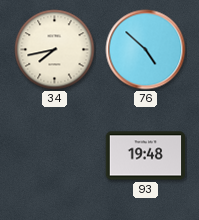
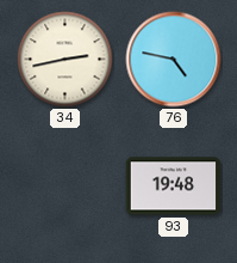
34: 7:43 -> 2:43
76: 4:52 -> 4:47
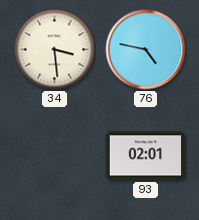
34: 2:43 -> 3:29
93: 19:48 -> 02:01
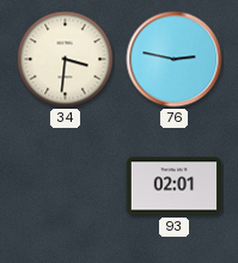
34: 3:29 -> 3:31
76: 4:47 -> 2:47
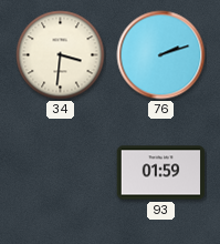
76: 2:47 -> 2:12
93: 02:01 -> 01:59
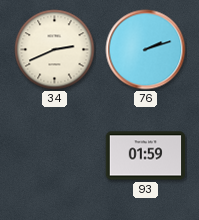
34: 3:31 -> 2:41
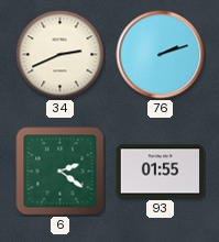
6: none -> 2:21
93: 01:59 -> 01:55
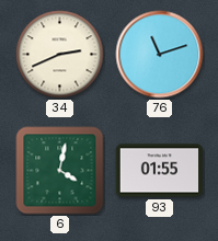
76: 2:12 -> 11:12
6: 2:21 -> 4:02
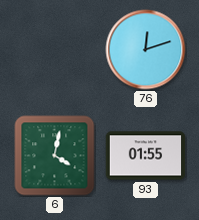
34: 2:41 -> none
76: 11:12 -> 12:12
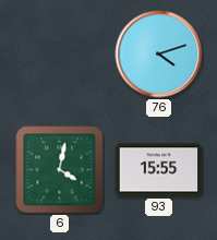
76: 12:12 -> 4:12
93: 01:55 -> 15:55
